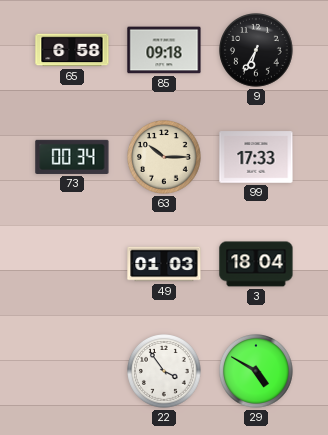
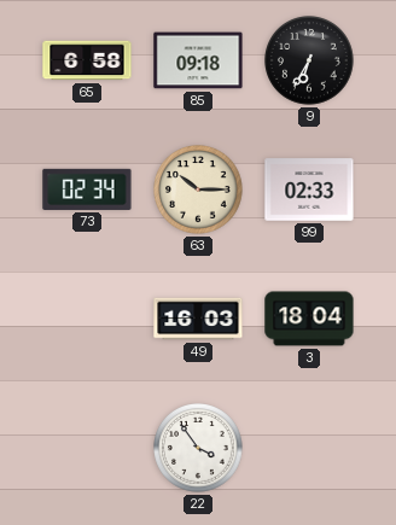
73: 00:34 -> 02:34
99: 17:33 -> 02:33
49: 01:03 -> 16:03
29: 4:50 -> none
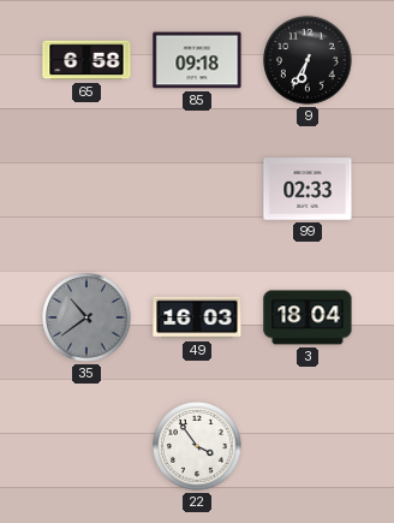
73: 02:34 -> none
63: 10:15 -> none
35: none -> 10:39
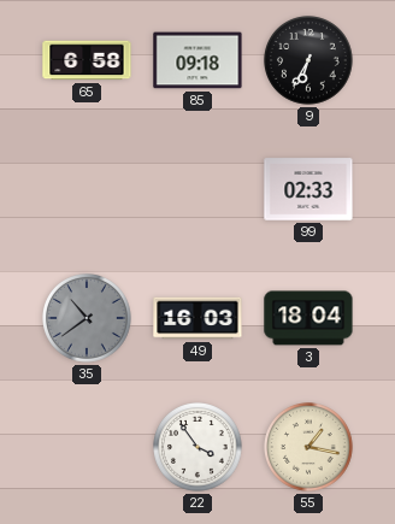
55: none -> 1:17
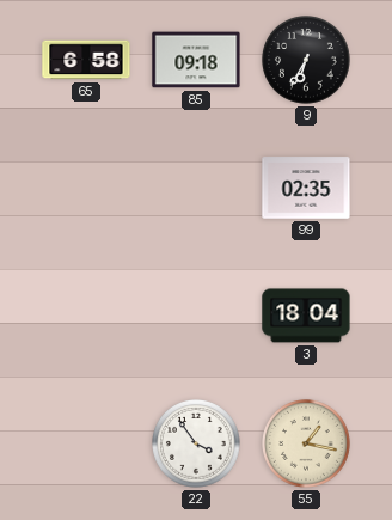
99: 02:33 -> 02:35
35: 10:39 -> none
49: 16:03 -> none
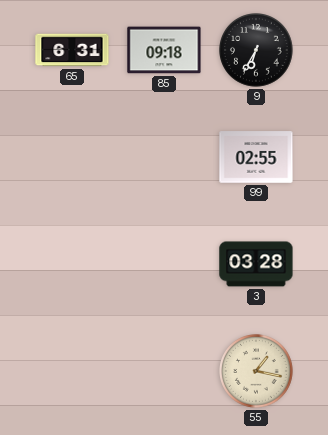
65: 6:58 -> 6:31
99: 02:35 -> 02:55
3: 18:04 -> 03:28
22: 3:54 -> none
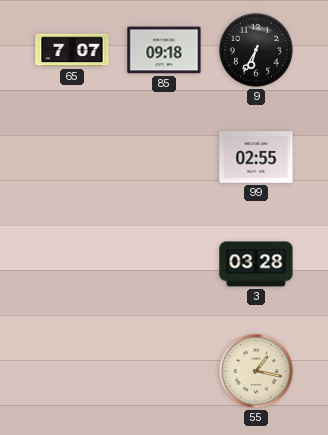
65: 6:31 -> 7:07
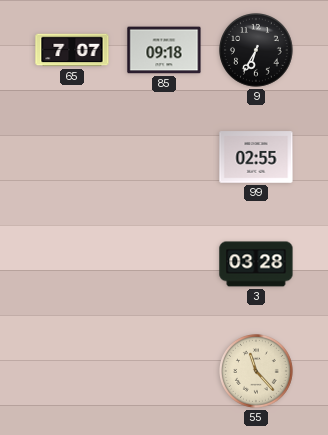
55: 1:17 -> 11:23
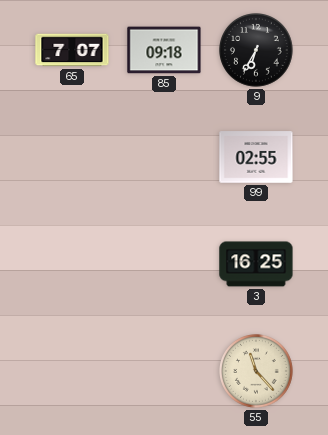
3: 03:28 -> 16:25
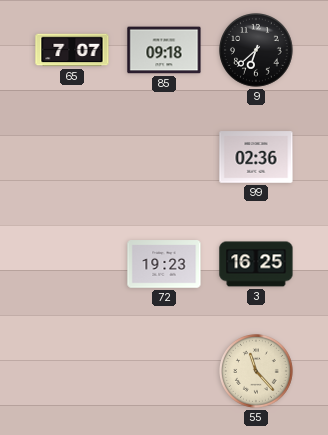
9: 6:35 -> 6:38
99: 02:55 -> 02:36
72: none -> 19:23
